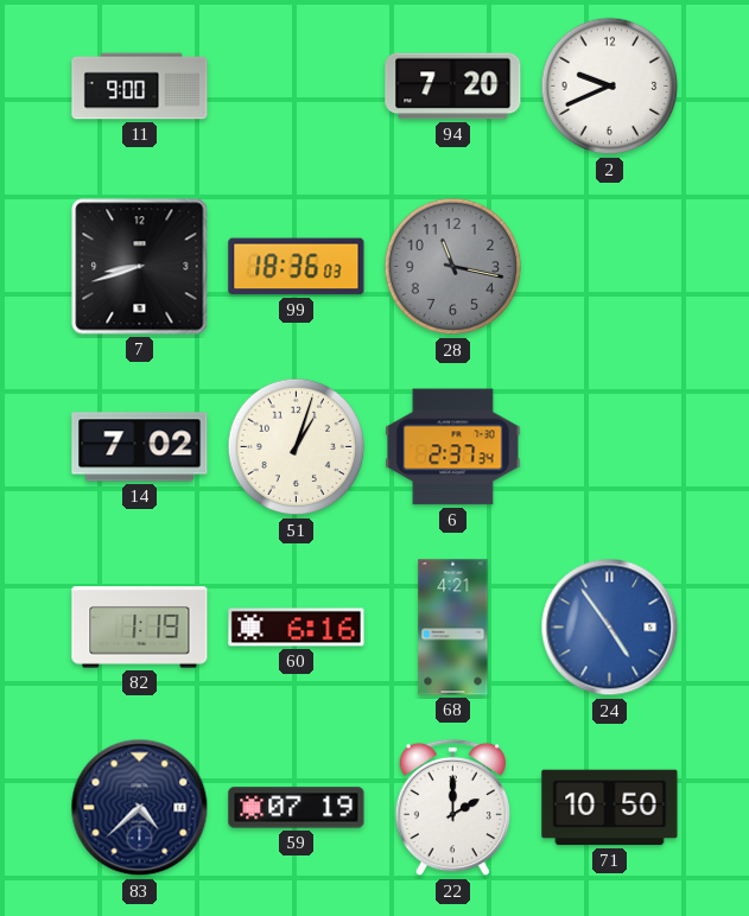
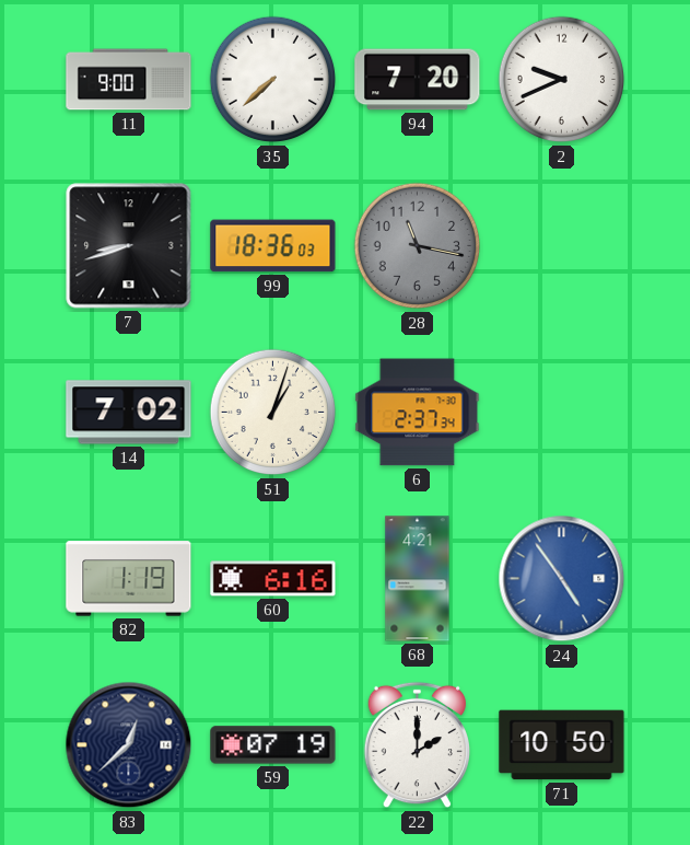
35: none -> 7:38
83: 4:38 -> 12:38
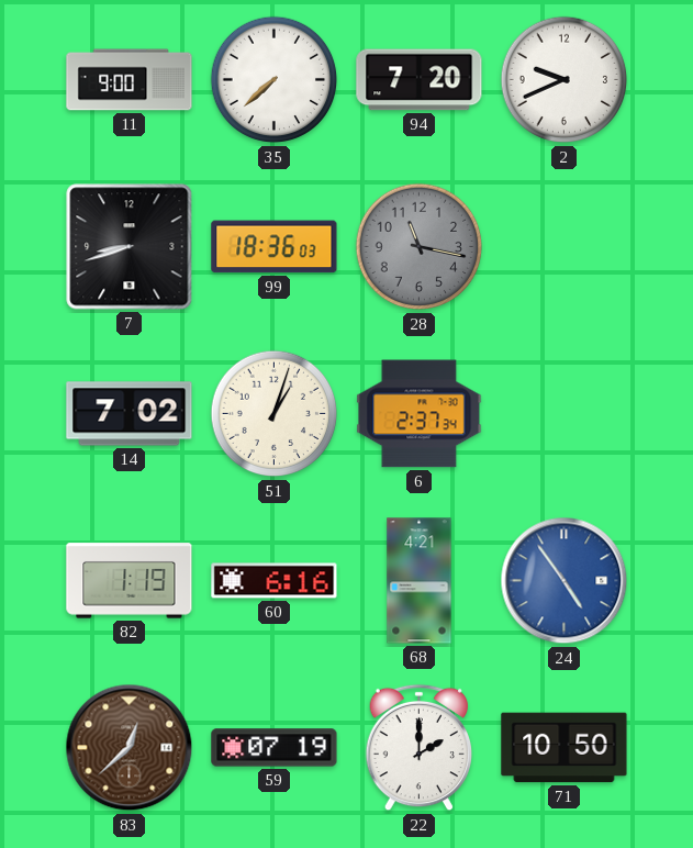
83 dial: navy -> brown
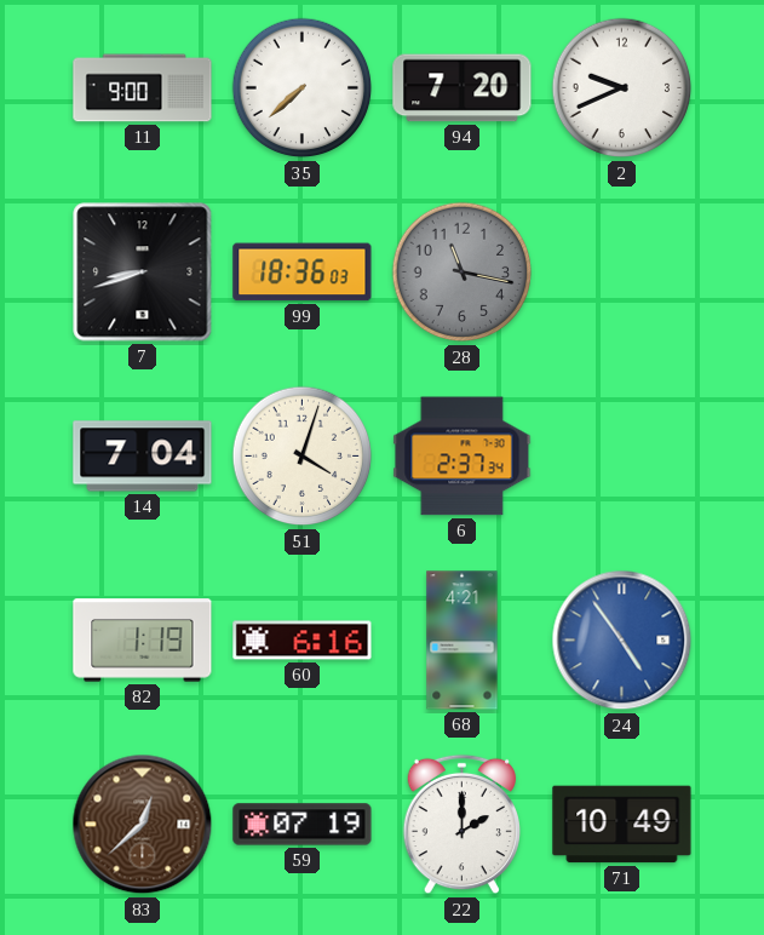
14: 7:02 -> 7:04
51: 1:03 -> 4:03
71: 10:50 -> 10:49
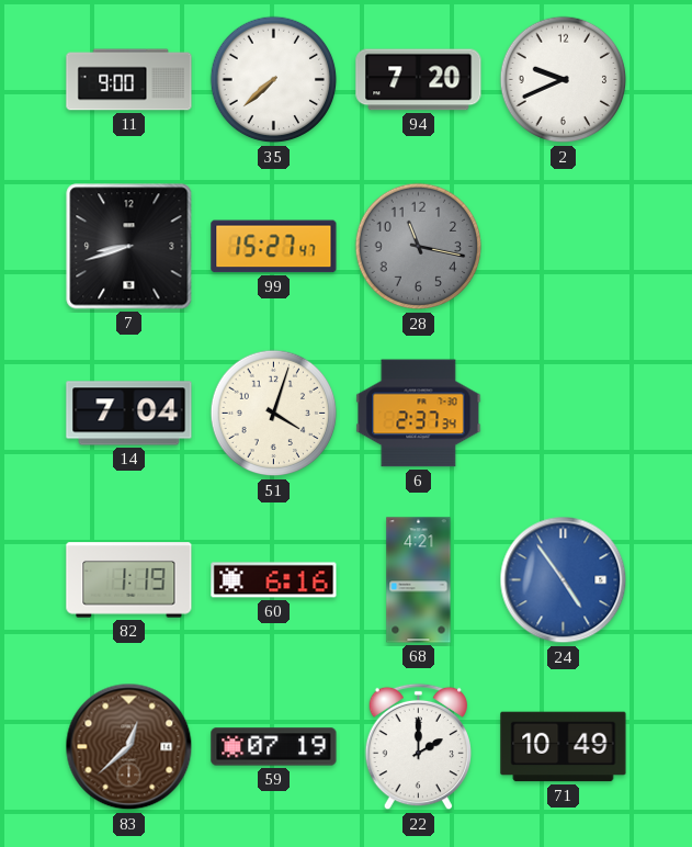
99: 18:36 -> 15:27
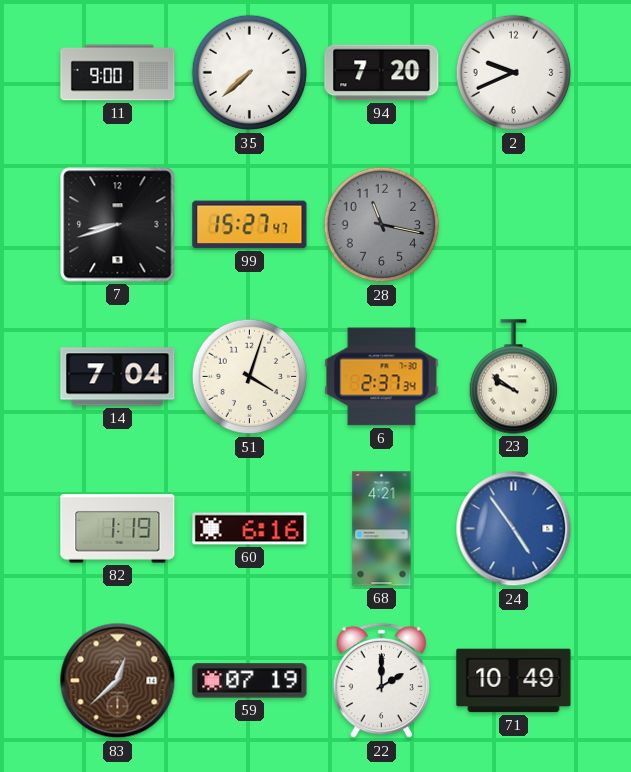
23: none -> 9:51
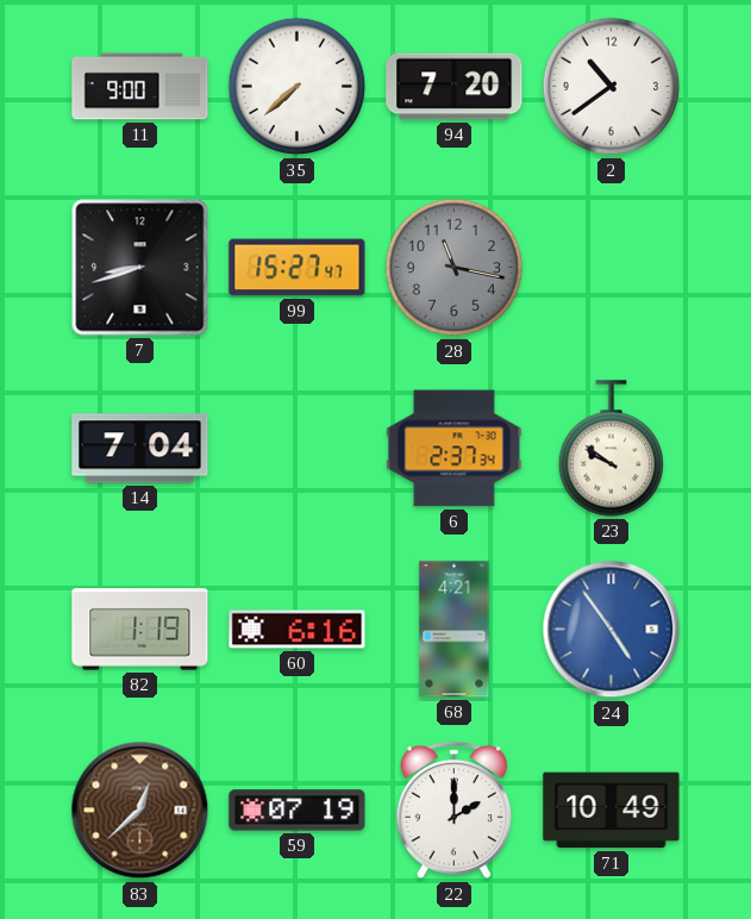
2: 9:41 -> 10:39
51: 4:03 -> none
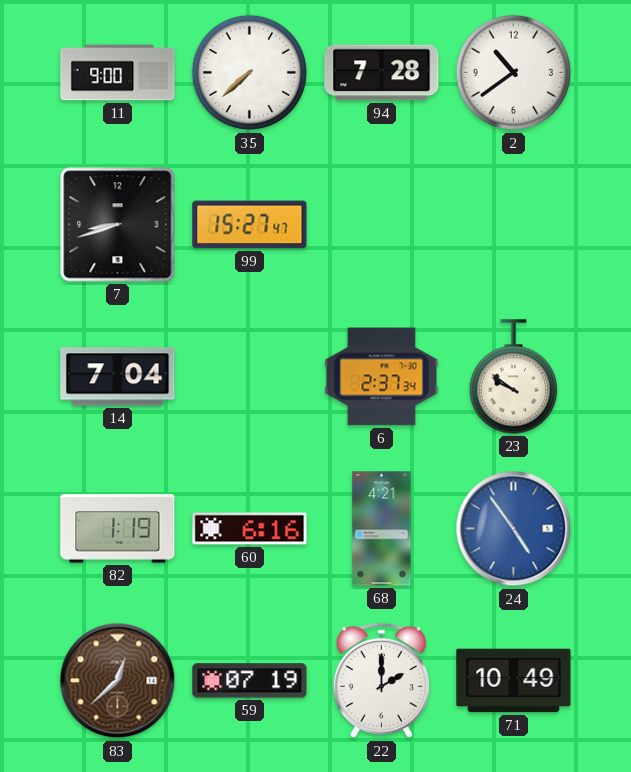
94: 7:20 -> 7:28
28: 11:17 -> none
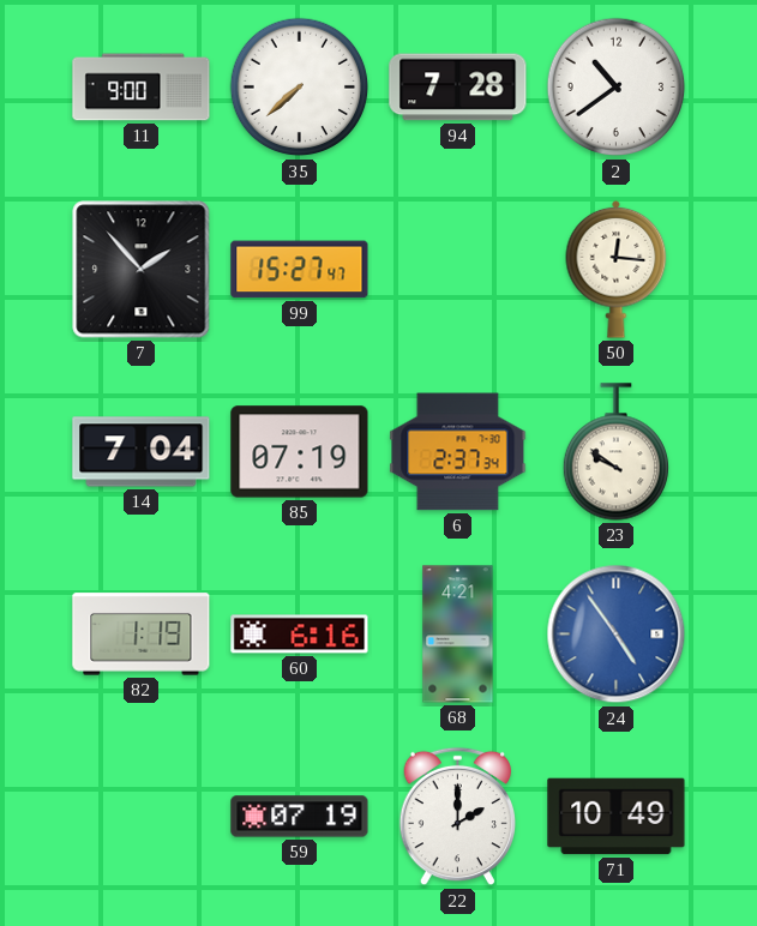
7: 8:42 -> 1:53
50: none -> 12:16
85: none -> 07:19
83: 12:38 -> none
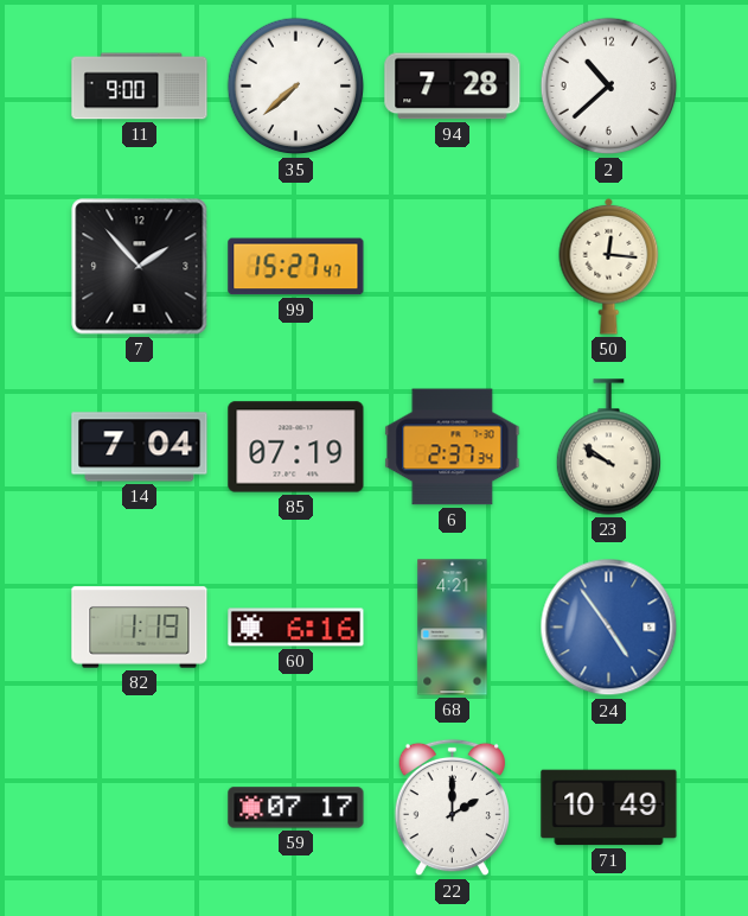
2: 10:39 -> 10:38
59: 07:19 -> 07:17
